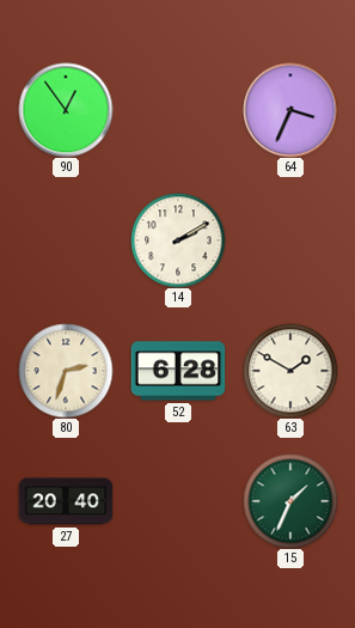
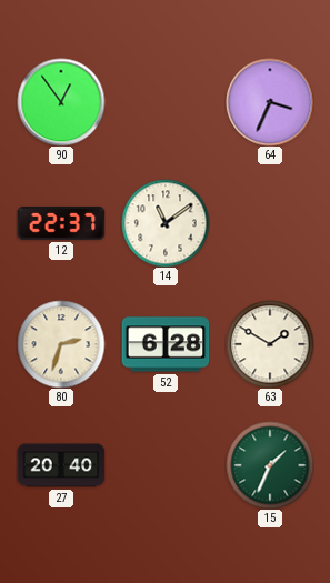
12: none -> 22:37
14: 2:10 -> 11:09
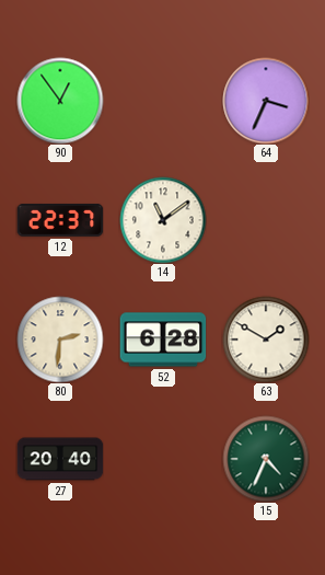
80: 2:33 -> 2:31
15: 1:34 -> 4:34
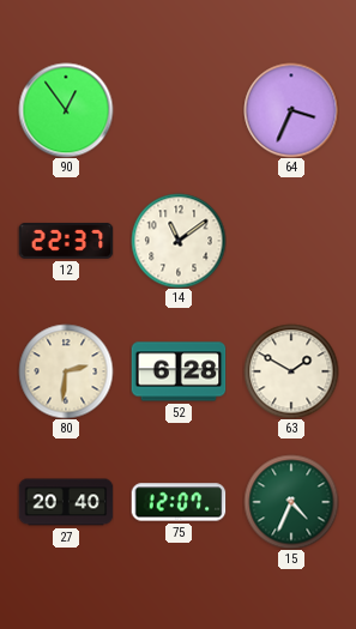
75: none -> 12:07
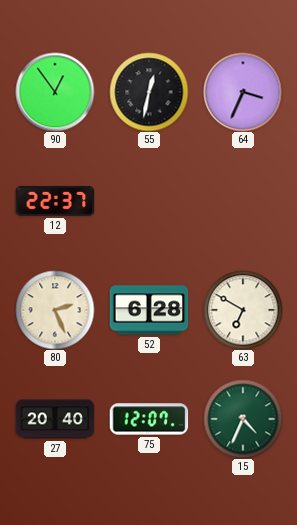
55: none -> 12:32
14: 11:09 -> none
80: 2:31 -> 2:26
63: 1:50 -> 6:50
